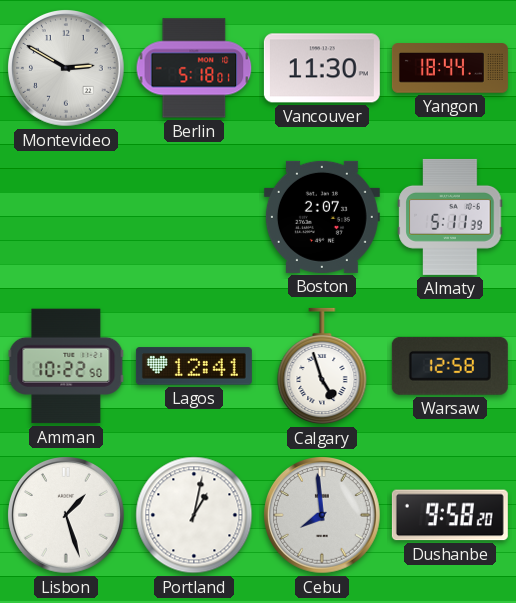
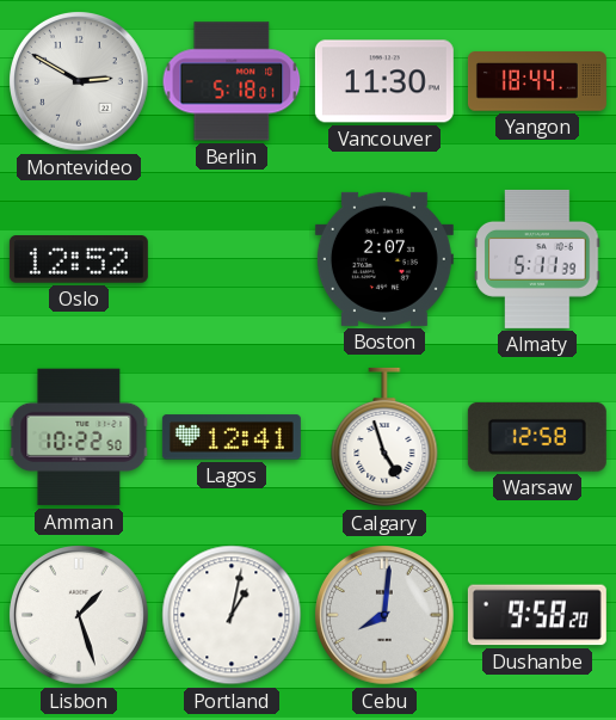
Oslo: none -> 12:52
Cebu: 7:59 -> 8:01
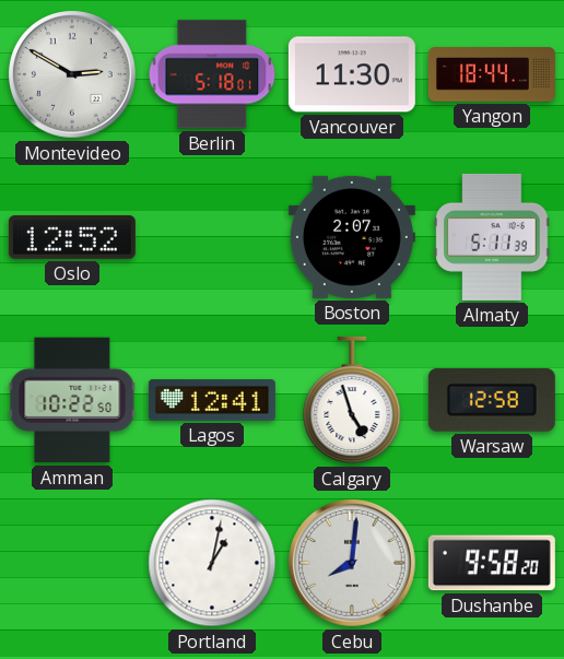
Lisbon: 1:27 -> none
